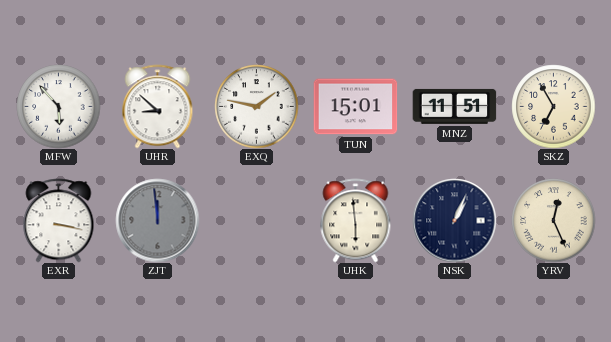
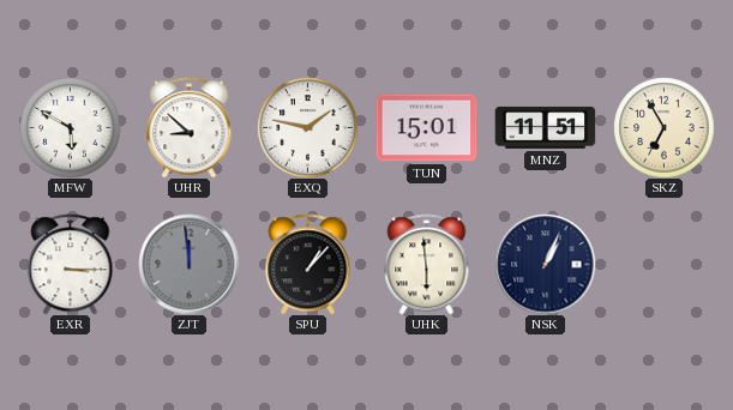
MFW: 5:53 -> 5:50
EXR: 3:17 -> 3:15
SPU: none -> 1:07
YRV: 12:26 -> none
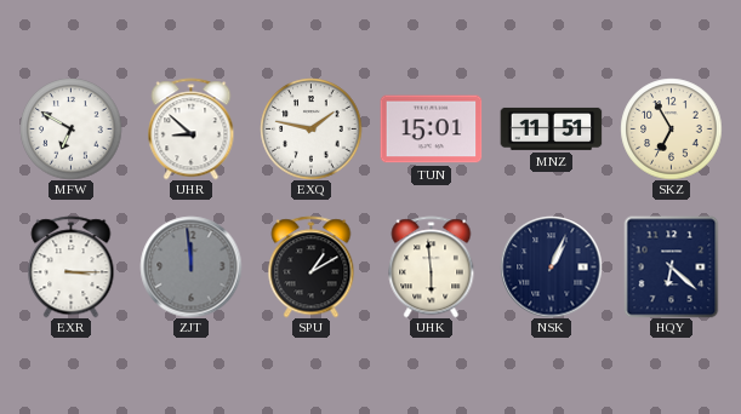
MFW: 5:50 -> 6:50
SPU: 1:07 -> 1:10
HQY: none -> 6:22
